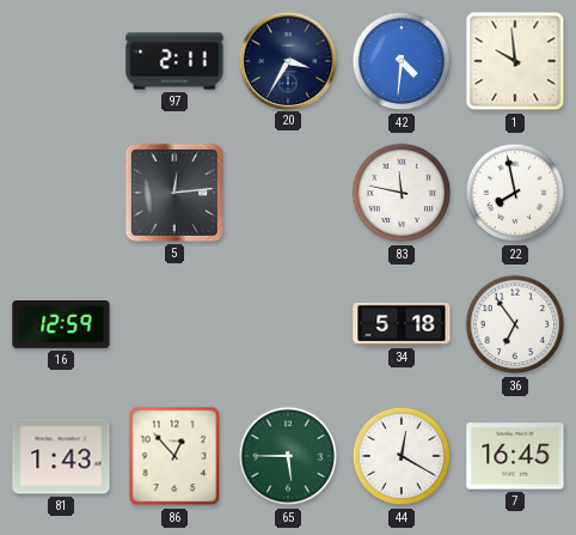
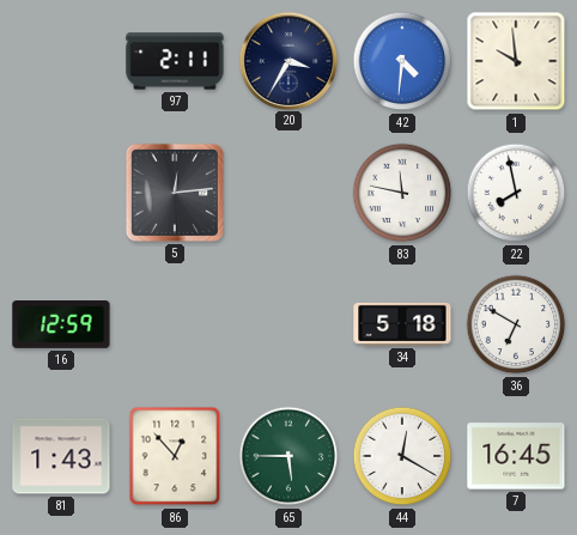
36: 6:54 -> 6:50
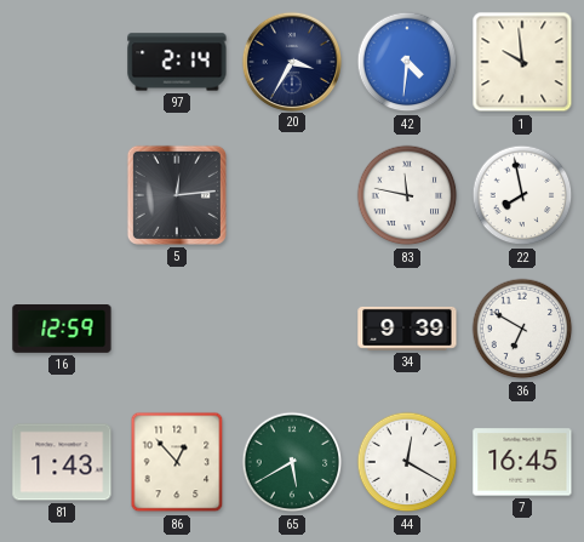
97: 2:11 -> 2:14
34: 5:18 -> 9:39
65: 5:45 -> 5:40
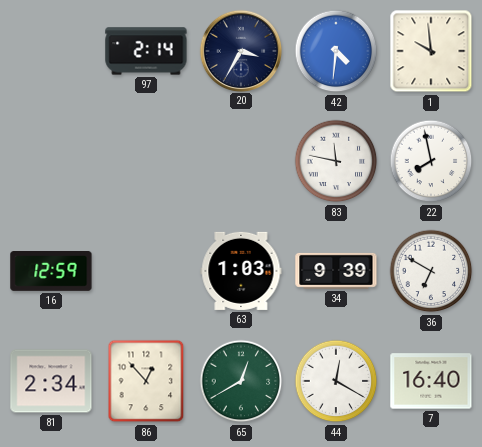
5: 12:14 -> none
63: none -> 1:03
81: 1:43 -> 2:34
65: 5:40 -> 12:40
7: 16:45 -> 16:40
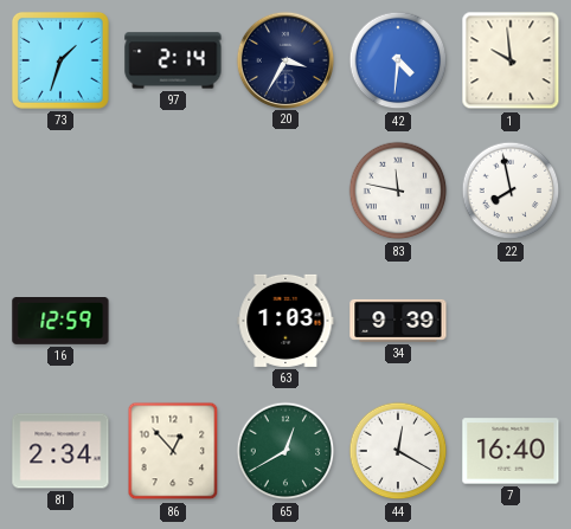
73: none -> 1:33
36: 6:50 -> none
